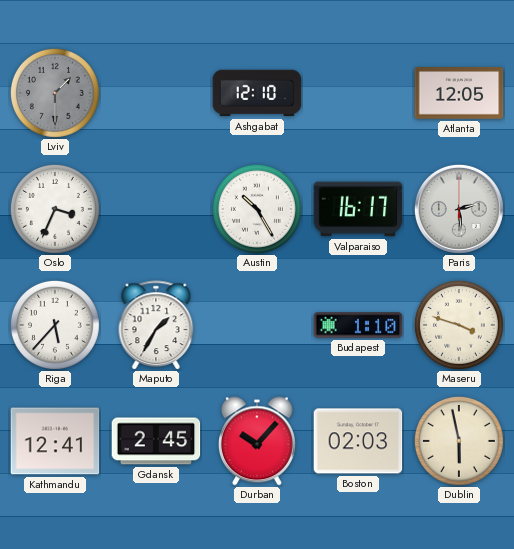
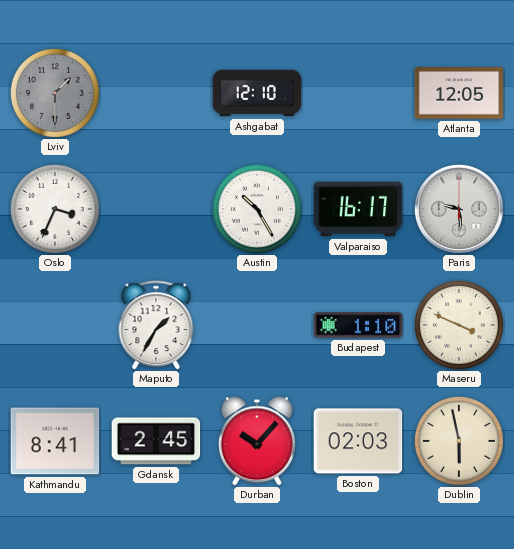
Paris: 2:29 -> 9:29
Riga: 5:37 -> none
Maseru: 3:48 -> 3:49
Kathmandu: 12:41 -> 8:41
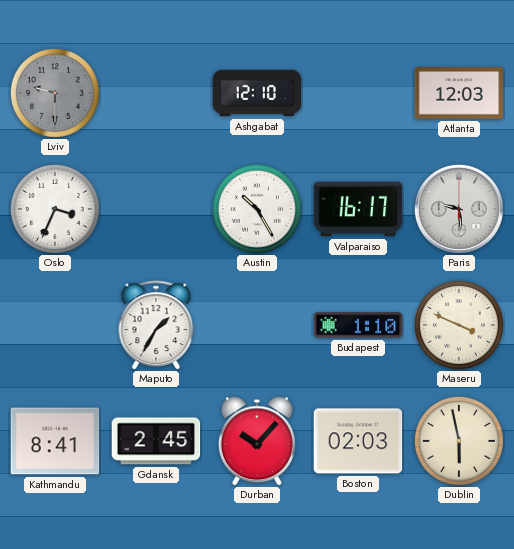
Lviv: 1:30 -> 9:30
Atlanta: 12:05 -> 12:03
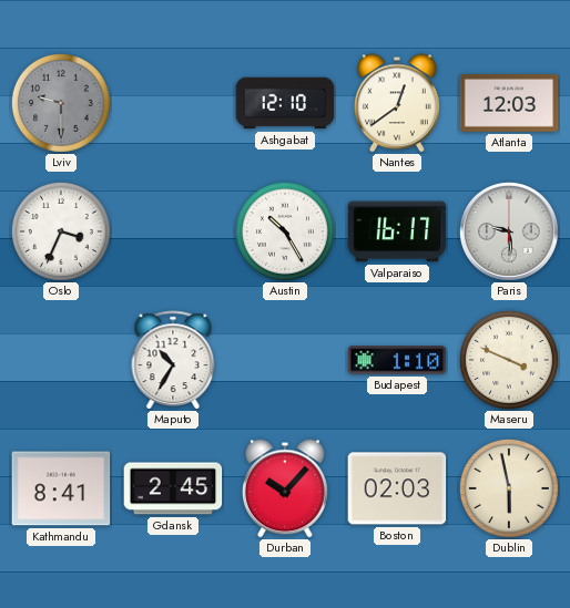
Nantes: none -> 12:39
Maputo: 1:35 -> 10:35
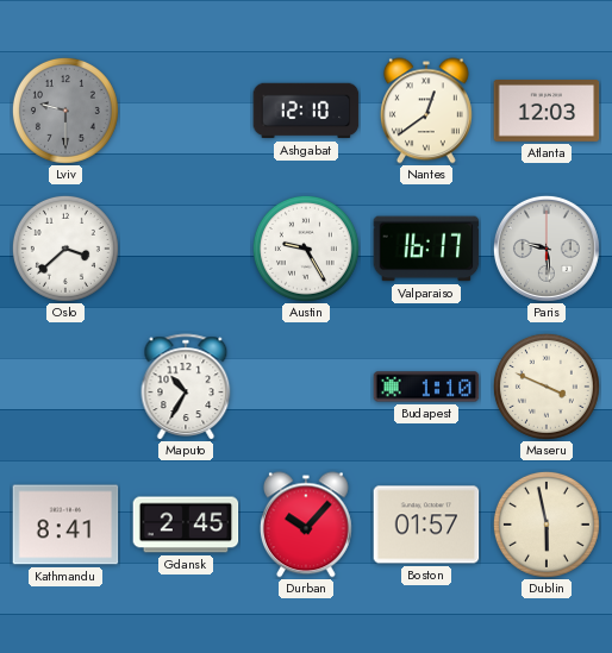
Oslo: 3:34 -> 3:38
Austin: 10:25 -> 9:25
Boston: 02:03 -> 01:57
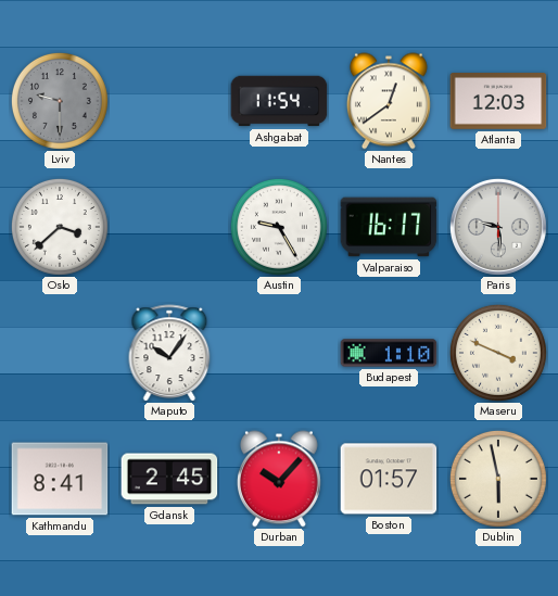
Ashgabat: 12:10 -> 11:54
Maputo: 10:35 -> 10:06
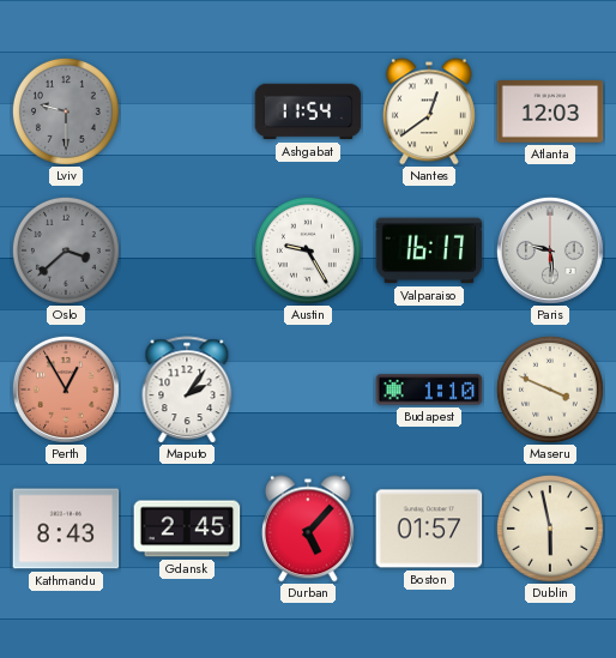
Oslo dial: white -> grey
Perth: none -> 12:55
Maputo: 10:06 -> 2:06
Kathmandu: 8:41 -> 8:43
Durban: 10:07 -> 5:07
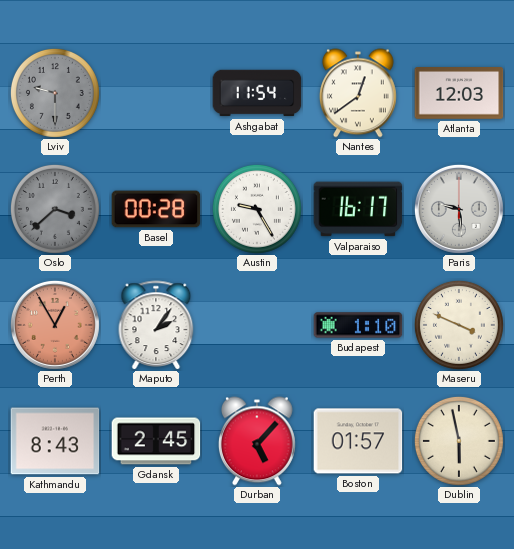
Basel: none -> 00:28
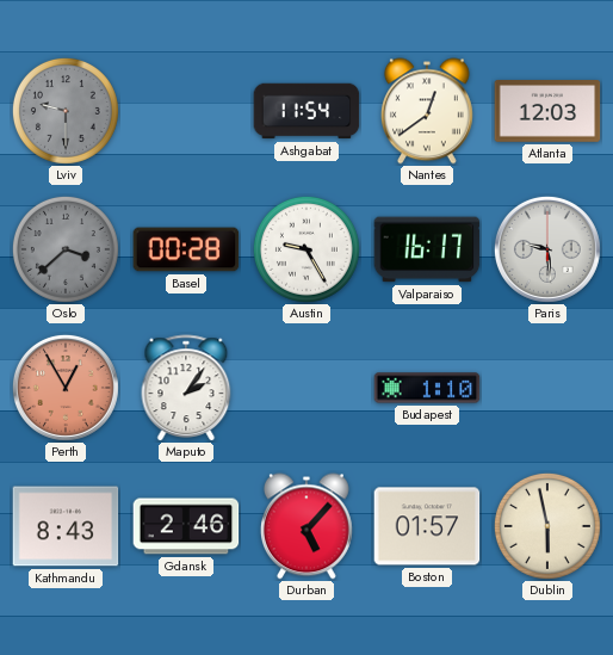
Maseru: 3:49 -> none
Gdansk: 2:45 -> 2:46
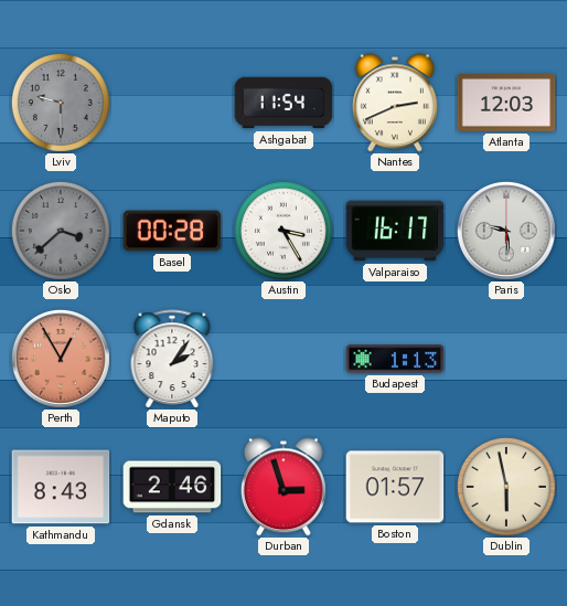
Nantes: 12:39 -> 2:41
Austin: 9:25 -> 3:25
Budapest: 1:10 -> 1:13
Durban: 5:07 -> 2:57
